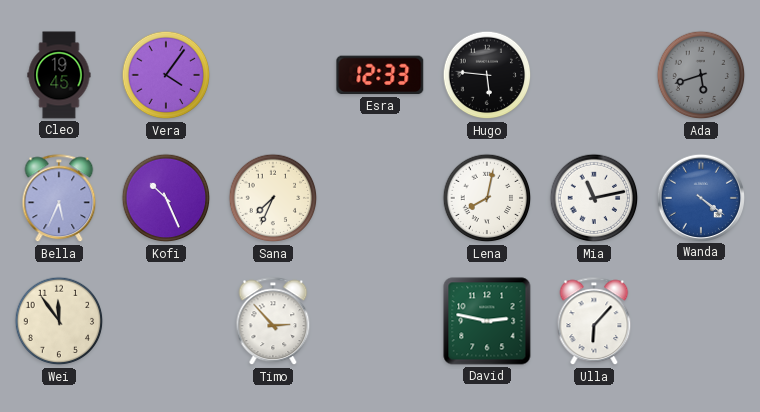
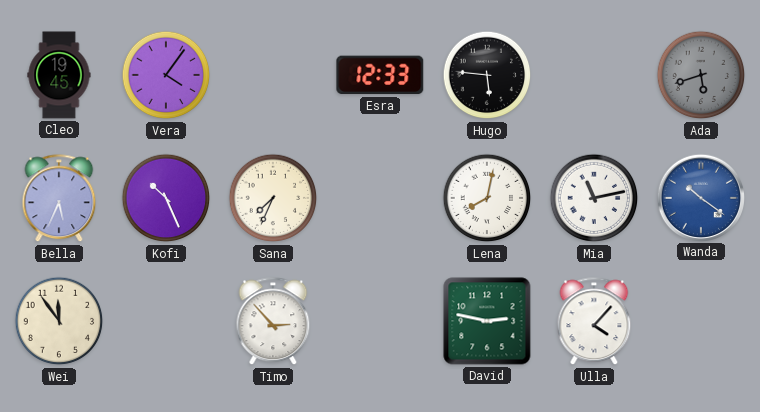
Wanda: 4:21 -> 10:21
Ulla: 6:07 -> 4:07
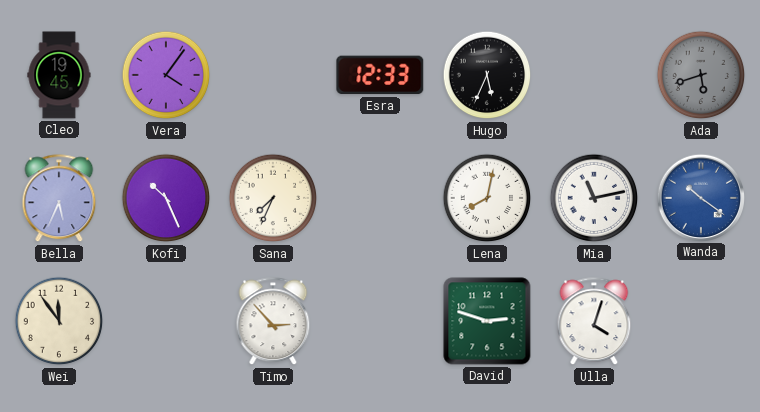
Hugo: 5:46 -> 5:34
David: 2:47 -> 2:48
Ulla: 4:07 -> 4:03
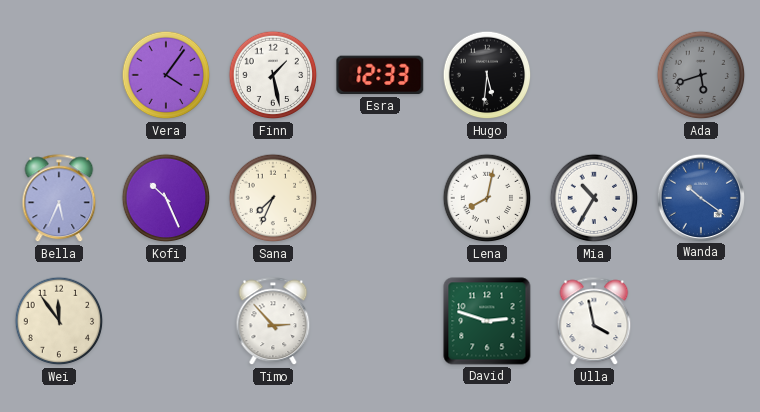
Cleo: 19:45 -> none
Finn: none -> 1:28
Hugo: 5:34 -> 5:31
Mia: 11:13 -> 10:35
Ulla: 4:03 -> 3:58
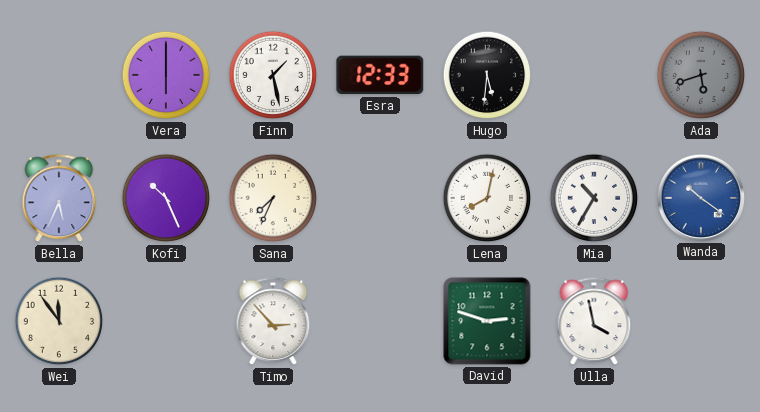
Vera: 4:06 -> 6:00
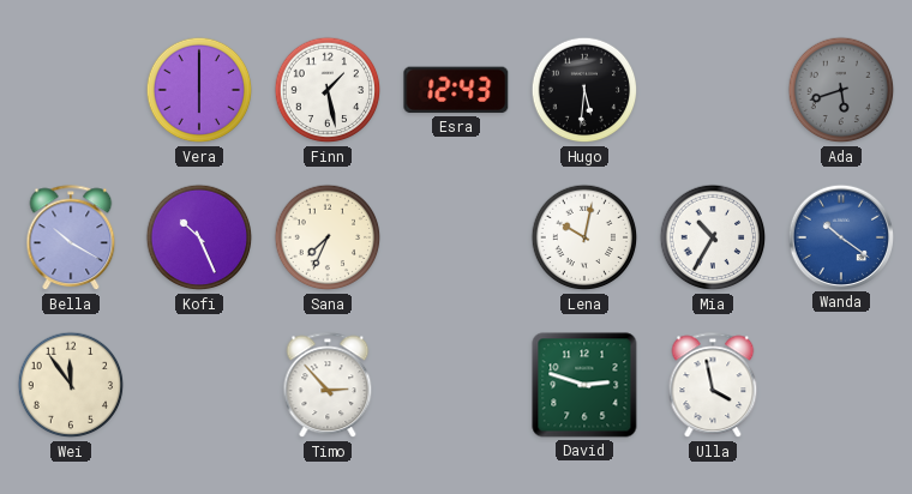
Esra: 12:33 -> 12:43
Bella: 5:34 -> 10:20
Lena: 8:02 -> 10:02
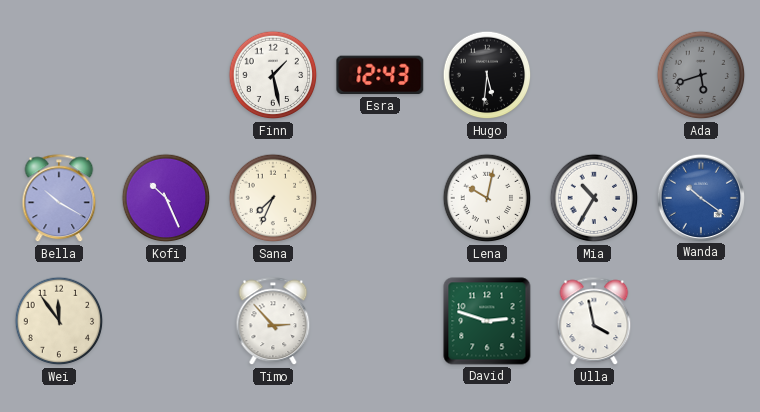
Vera: 6:00 -> none
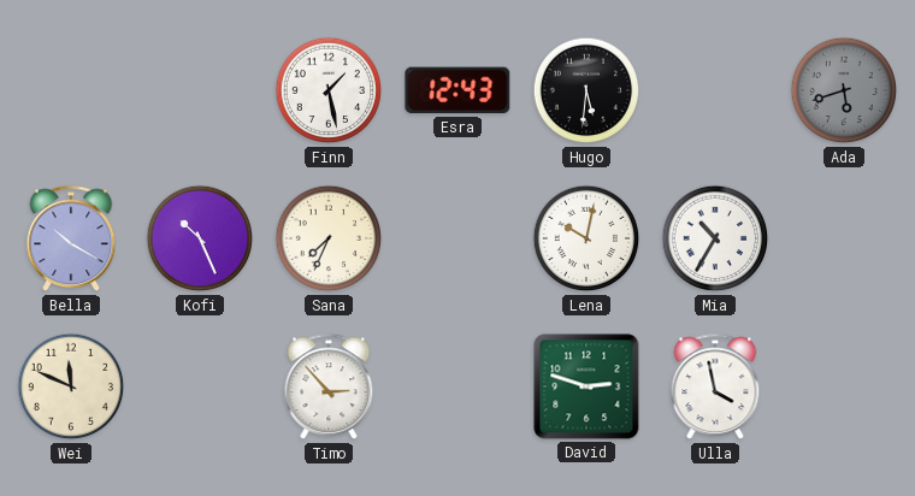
Wanda: 10:21 -> none
Wei: 11:54 -> 11:49
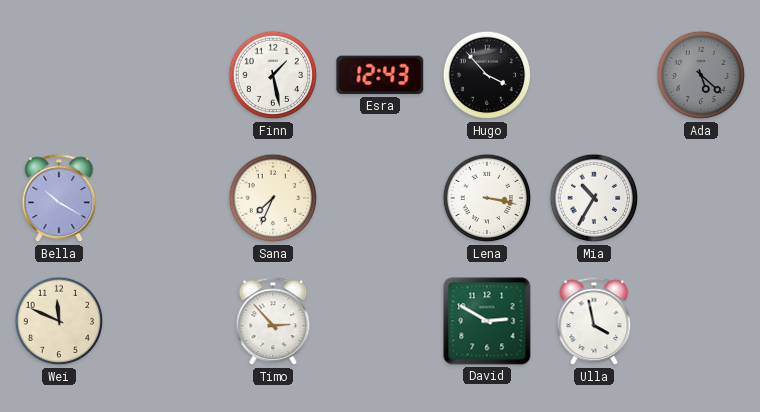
Hugo: 5:31 -> 3:53
Ada: 5:42 -> 5:22
Kofi: 10:26 -> none
Lena: 10:02 -> 3:17
David: 2:48 -> 2:50
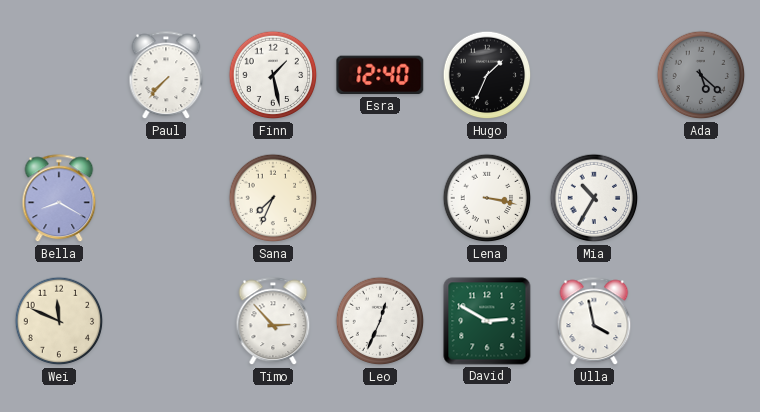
Paul: none -> 7:37
Esra: 12:43 -> 12:40
Hugo: 3:53 -> 1:34
Bella: 10:20 -> 8:20
Leo: none -> 12:34
